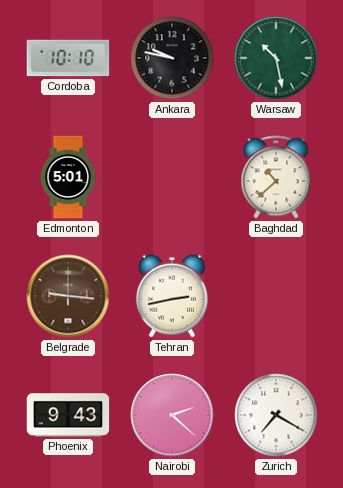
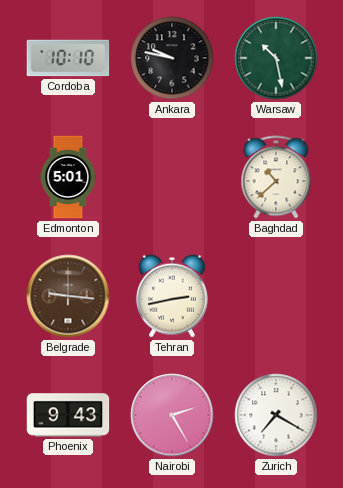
Nairobi: 2:22 -> 2:25
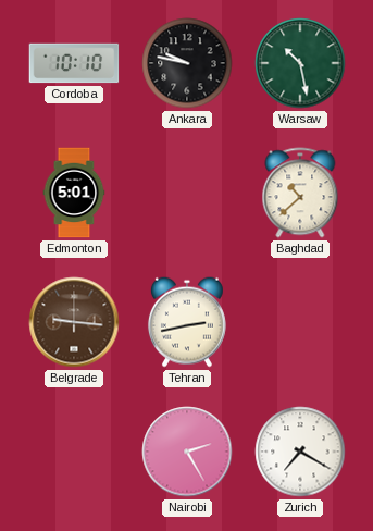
Phoenix: 9:43 -> none
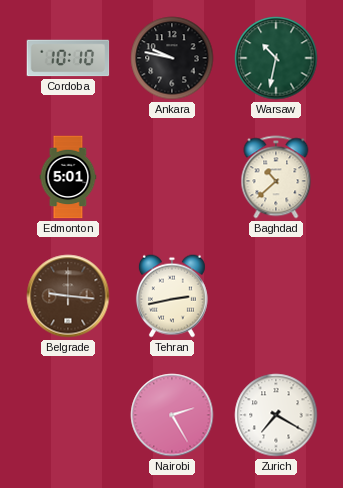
Warsaw: 10:28 -> 10:32
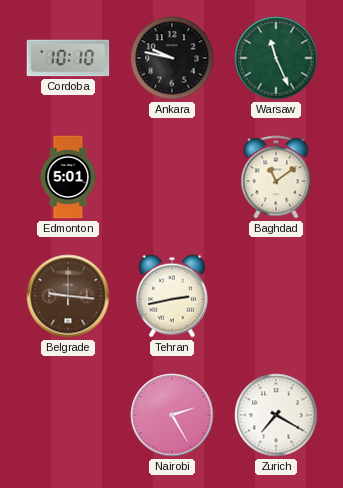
Warsaw: 10:32 -> 11:26
Baghdad: 10:38 -> 11:09
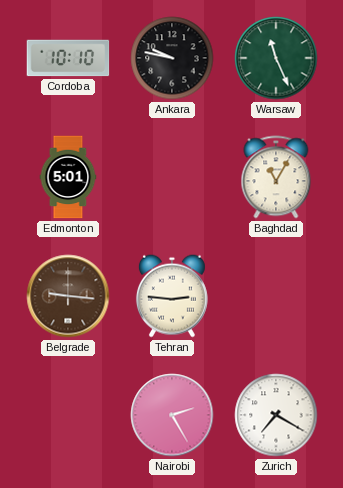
Baghdad: 11:09 -> 11:05
Tehran: 2:43 -> 2:46
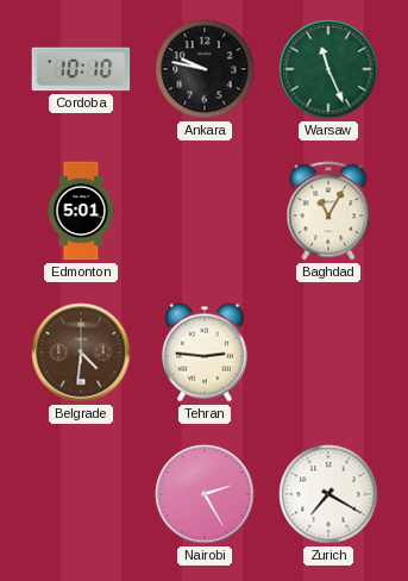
Belgrade: 9:16 -> 4:31
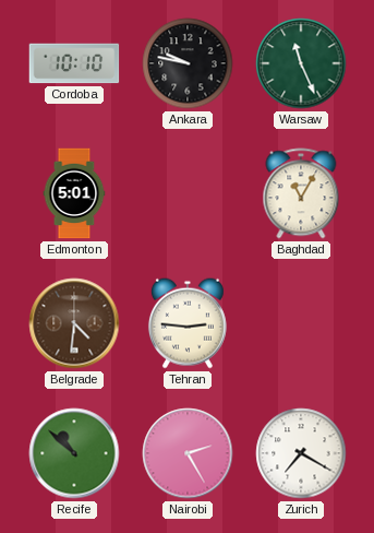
Recife: none -> 10:52
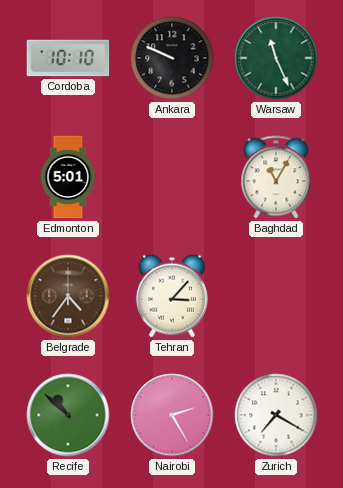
Ankara: 9:47 -> 9:49
Belgrade: 4:31 -> 4:36
Tehran: 2:46 -> 3:07
